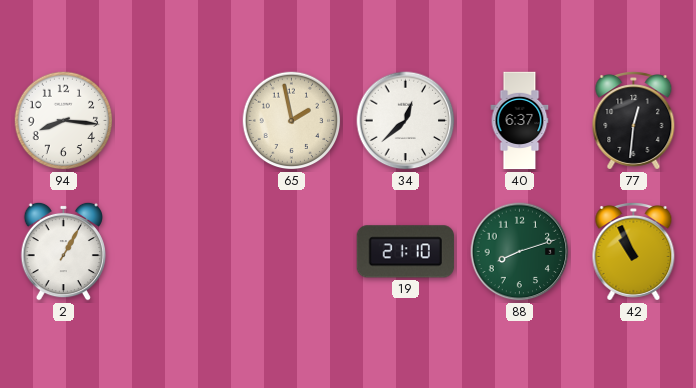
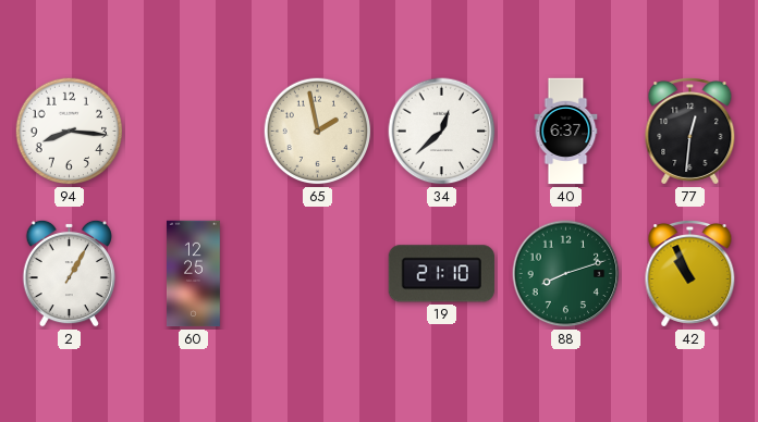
60: none -> 12:25
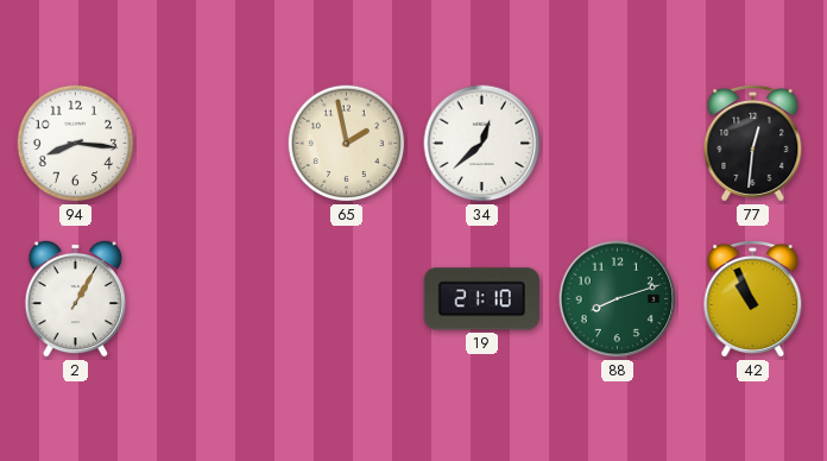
40: 6:37 -> none
60: 12:25 -> none
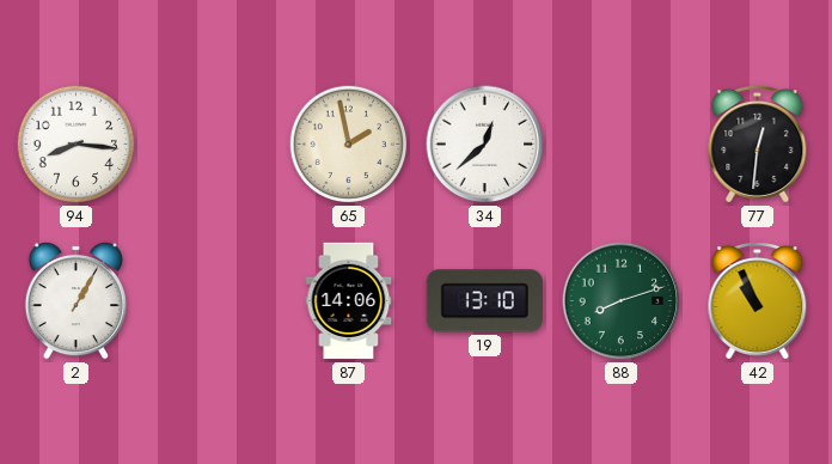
87: none -> 14:06
19: 21:10 -> 13:10
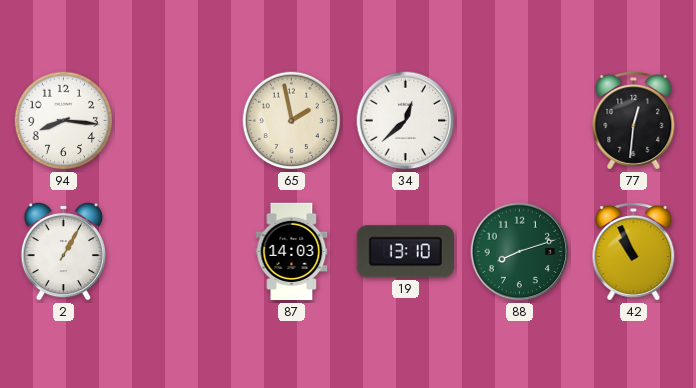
87: 14:06 -> 14:03
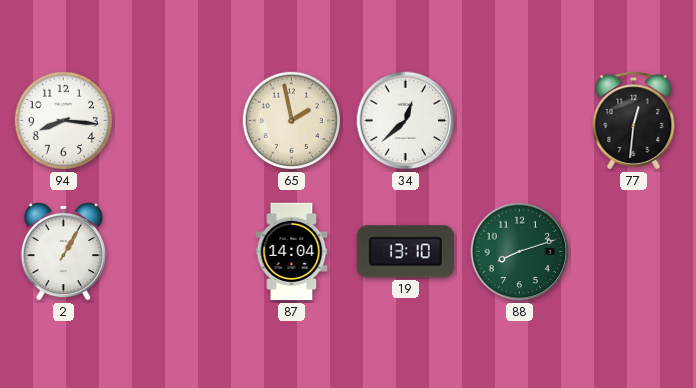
87: 14:03 -> 14:04
42: 10:56 -> none
